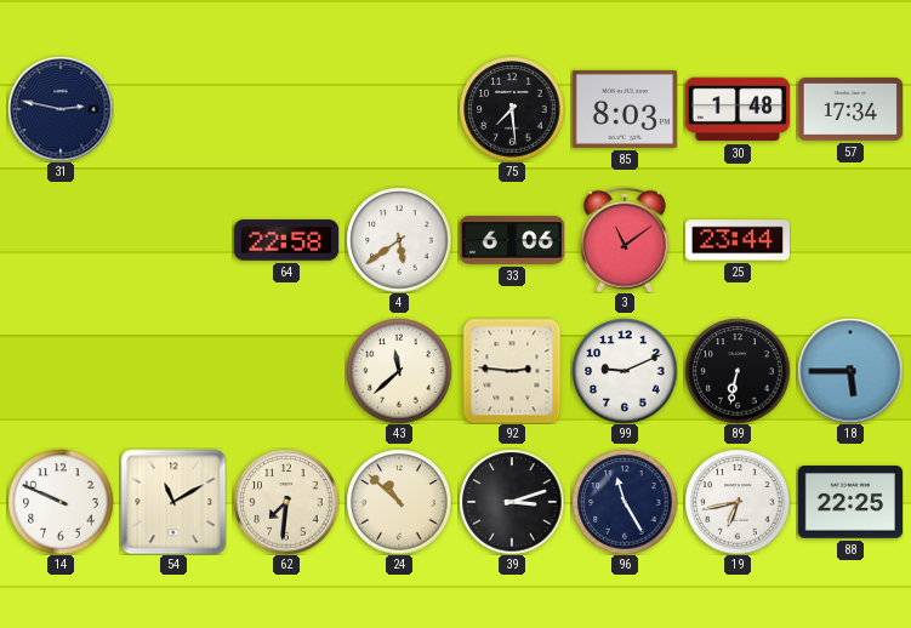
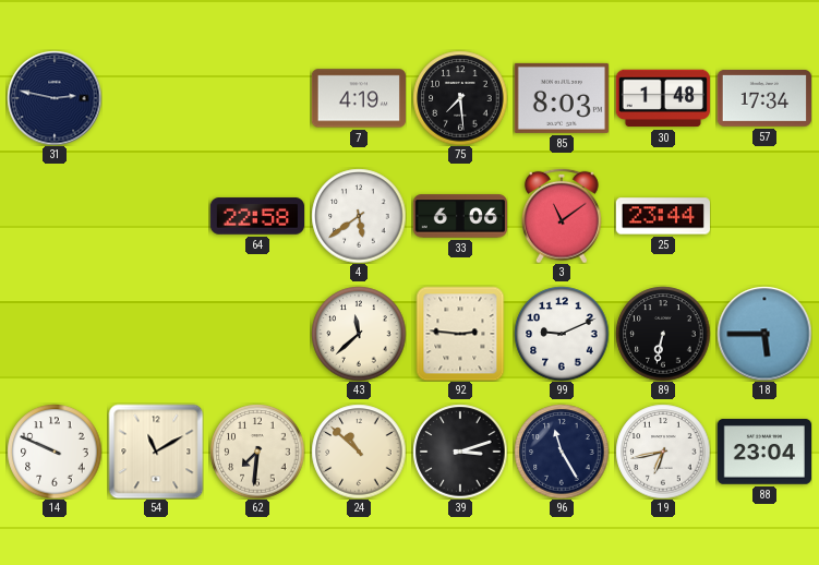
7: none -> 4:19
88: 22:25 -> 23:04
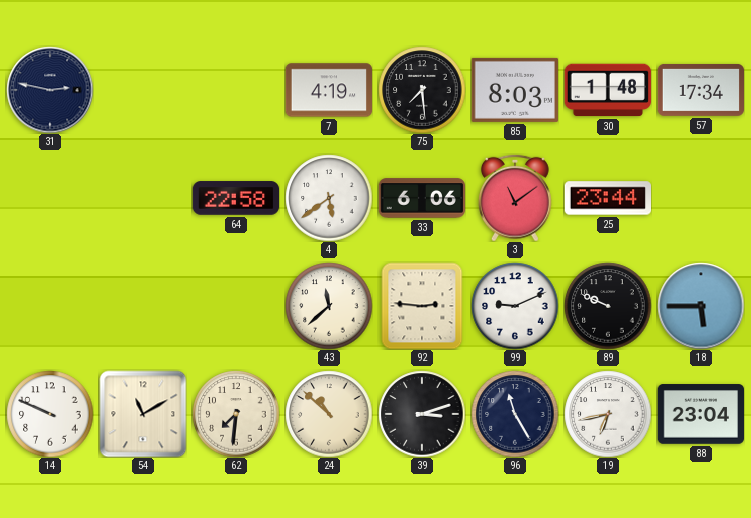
89: 6:32 -> 9:49
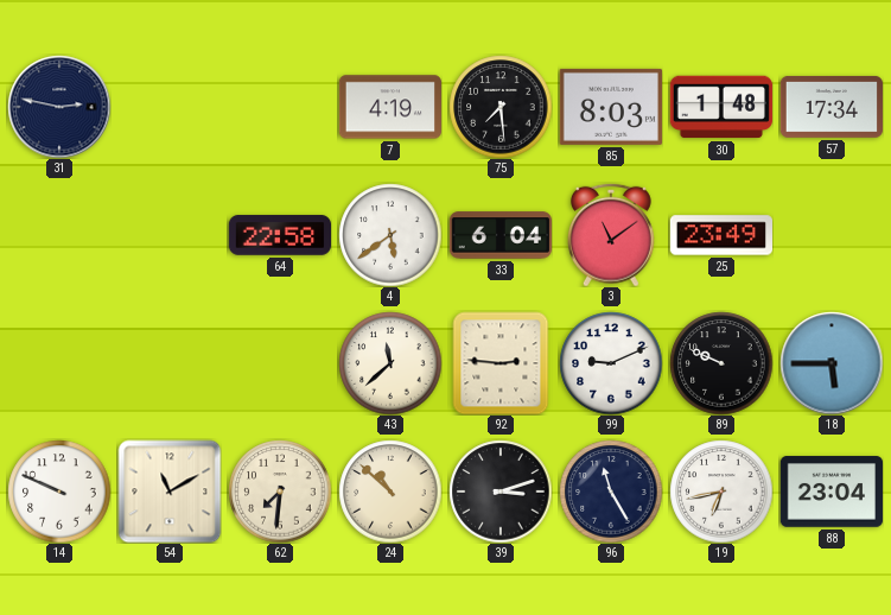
33: 6:06 -> 6:04
25: 23:44 -> 23:49
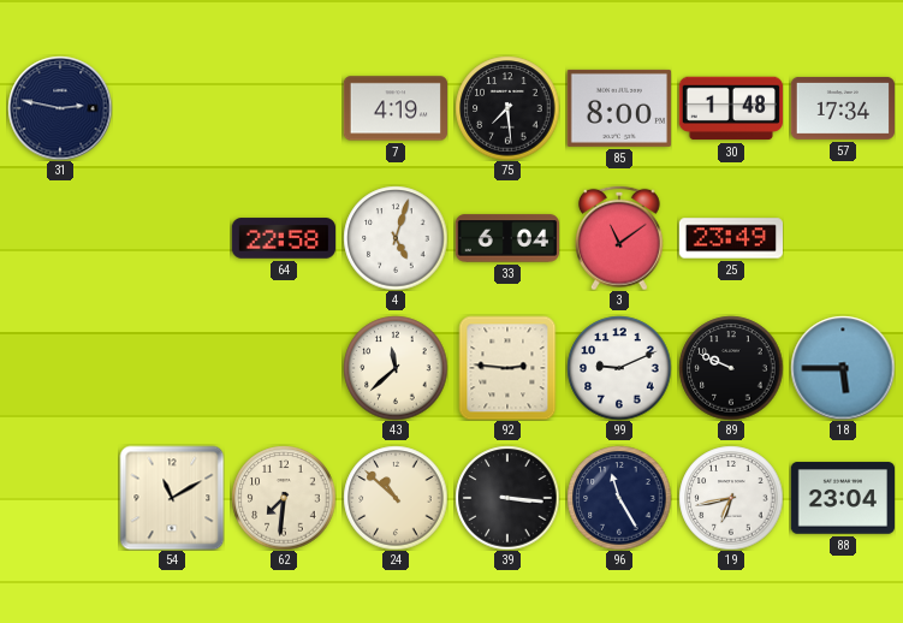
85: 8:03 -> 8:00
4: 5:39 -> 5:03
14: 9:49 -> none
39: 3:12 -> 3:16
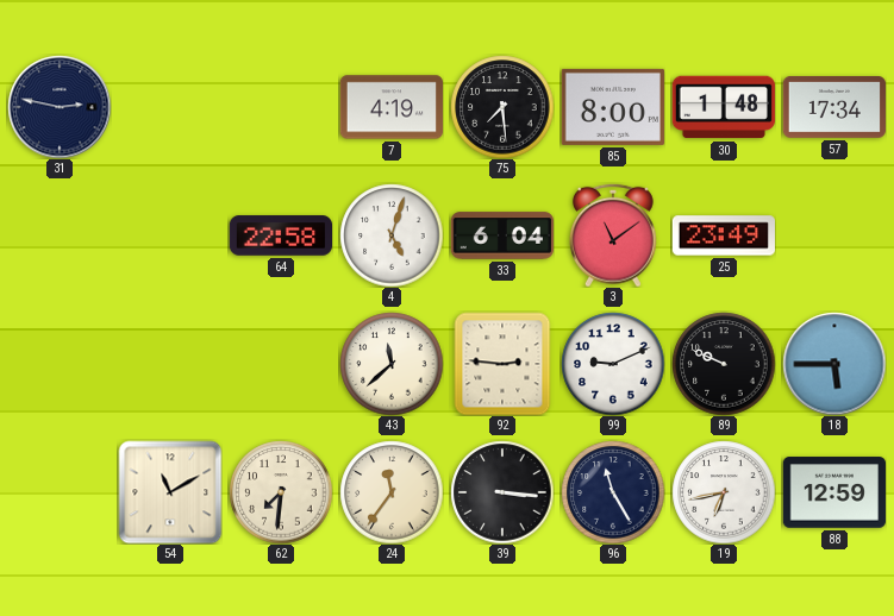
24: 10:52 -> 11:36
88: 23:04 -> 12:59
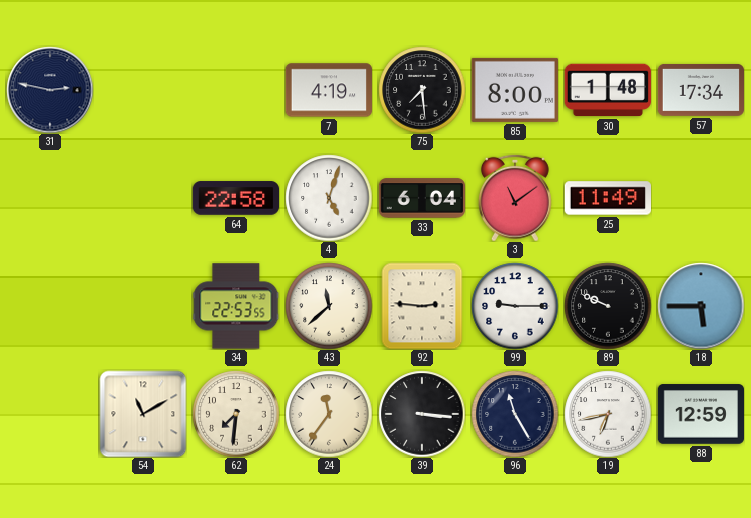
25: 23:49 -> 11:49
34: none -> 22:53
99: 9:11 -> 9:15
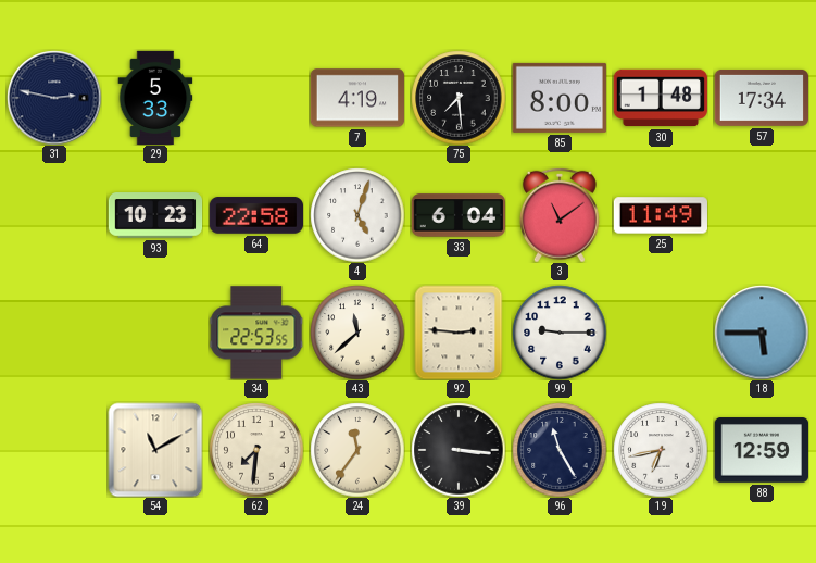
29: none -> 5:33
93: none -> 10:23
89: 9:49 -> none
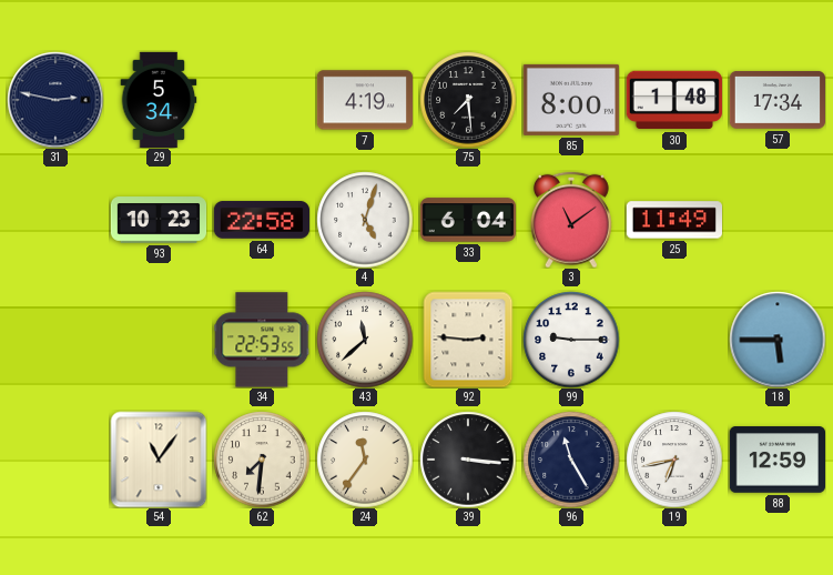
29: 5:33 -> 5:34
54: 11:10 -> 11:06
